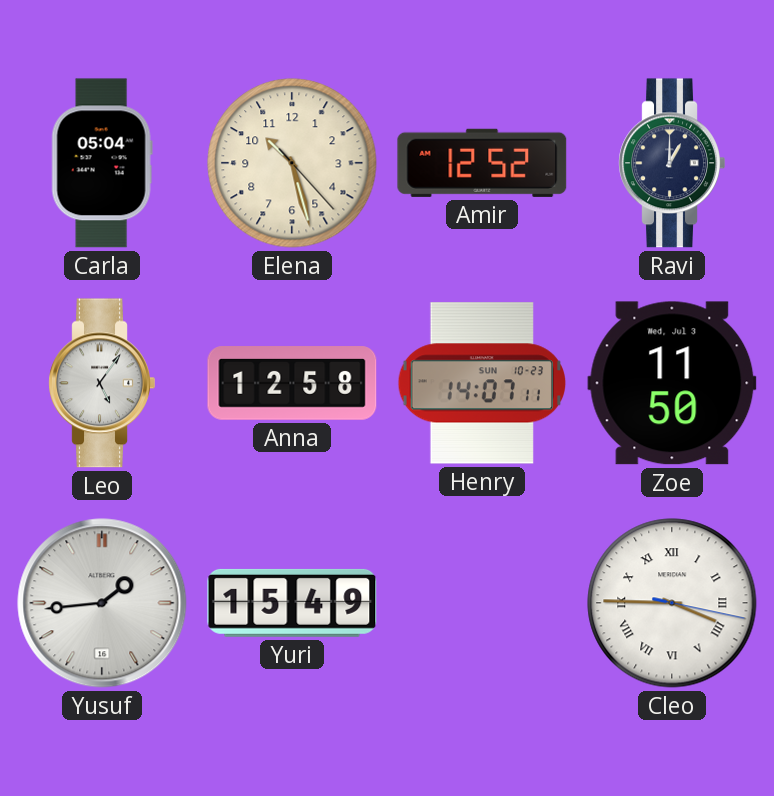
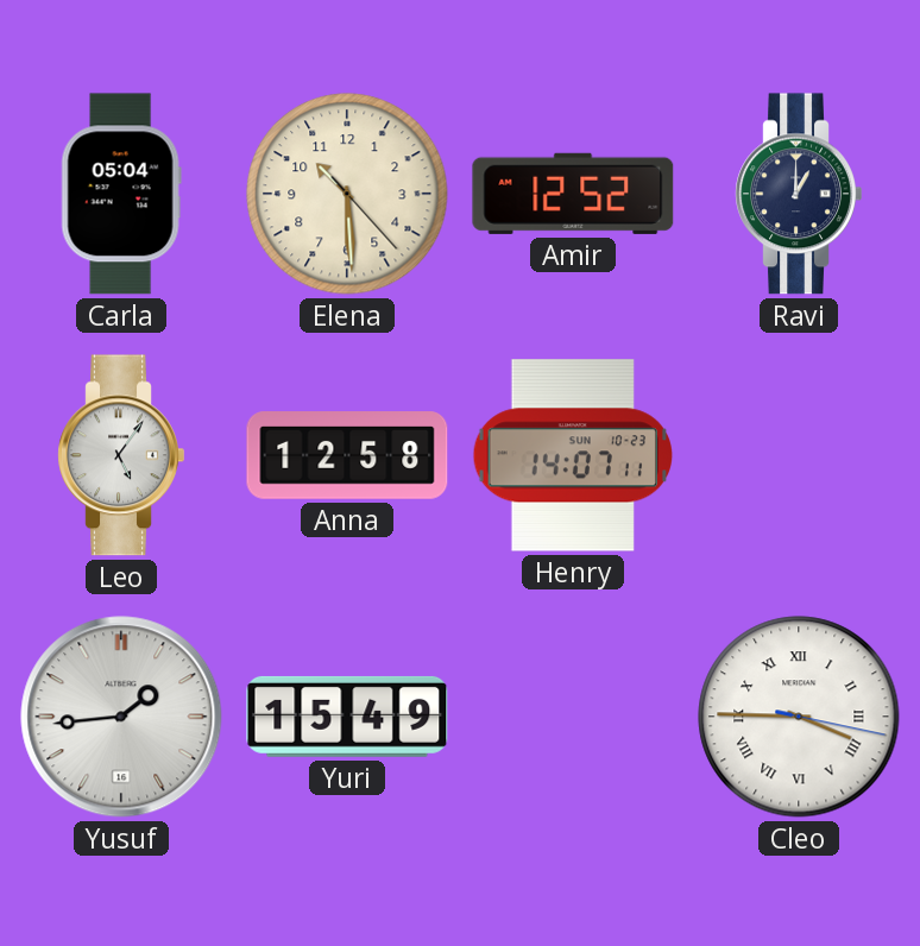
Elena: 10:27 -> 10:29
Zoe: 11:50 -> none
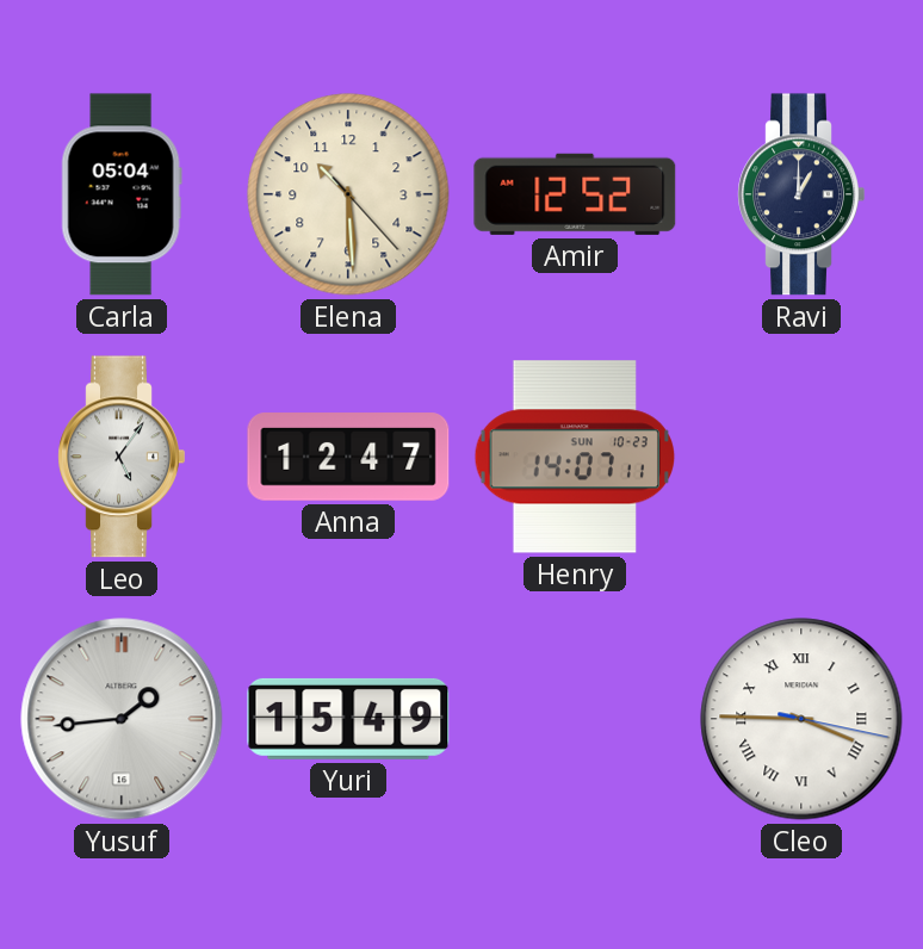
Anna: 12:58 -> 12:47
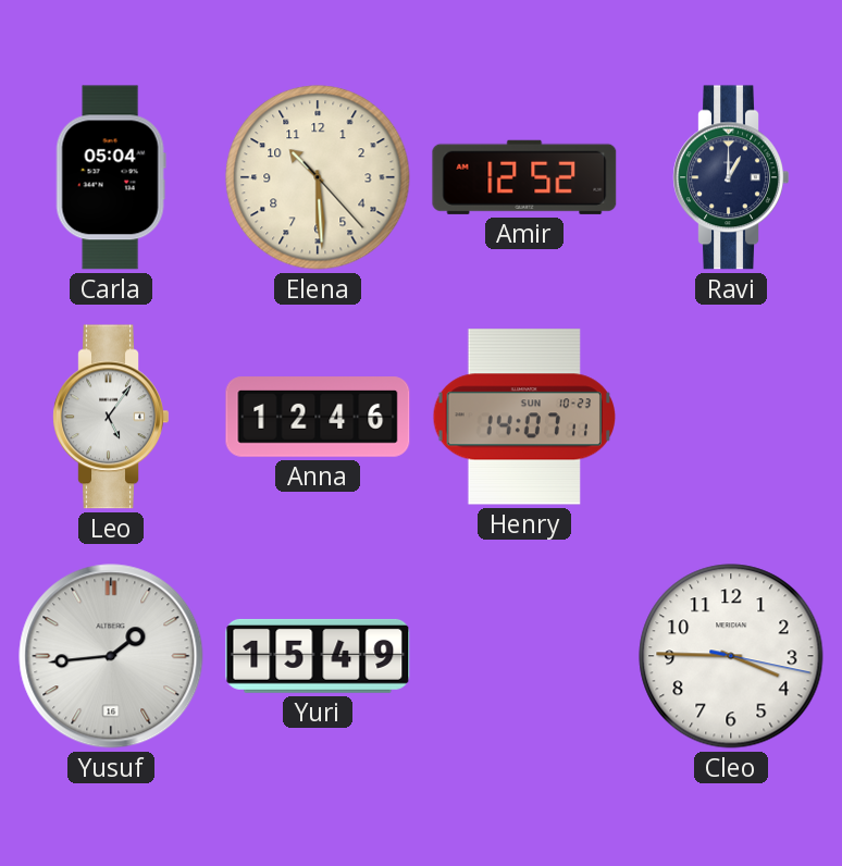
Anna: 12:47 -> 12:46
Cleo numerals: Roman -> Arabic
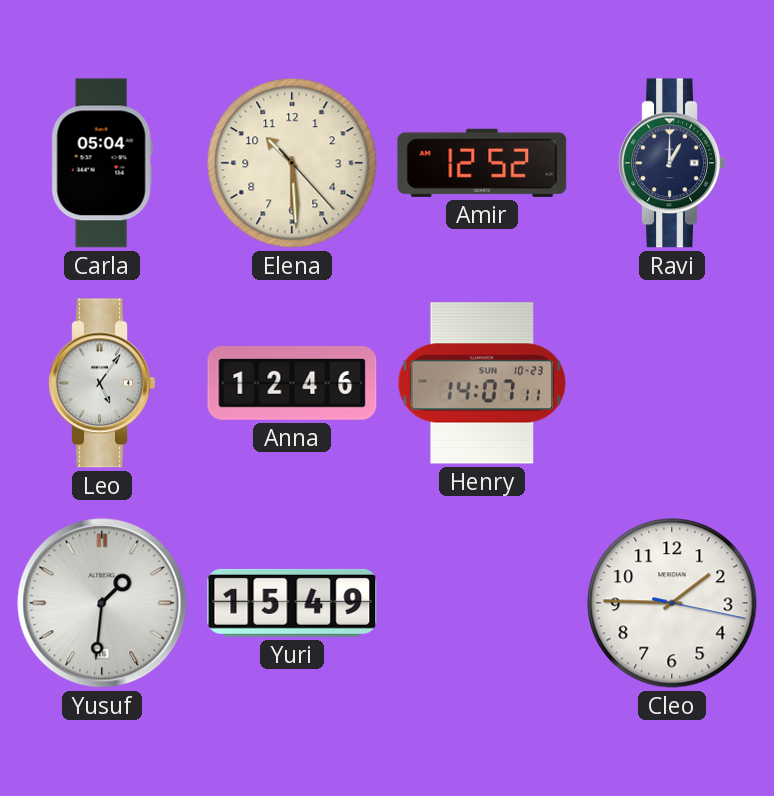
Yusuf: 1:44 -> 1:31
Cleo: 3:45 -> 1:45
